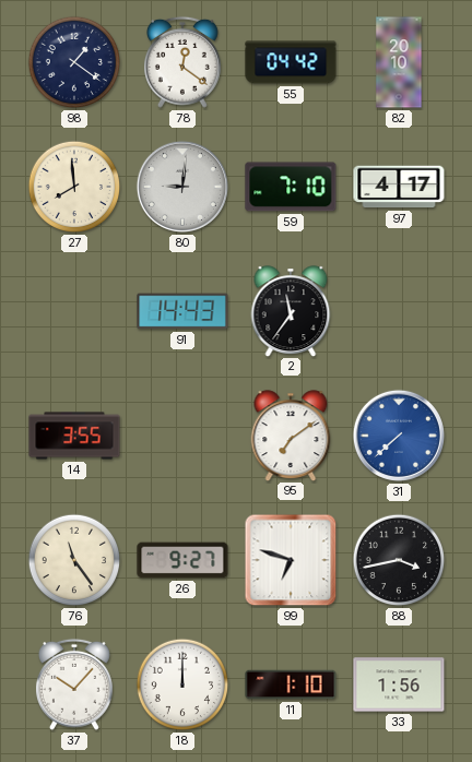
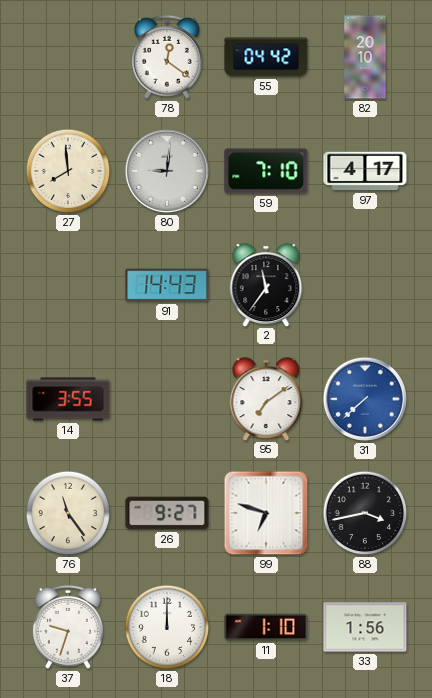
98: 1:21 -> none
37: 10:07 -> 9:33
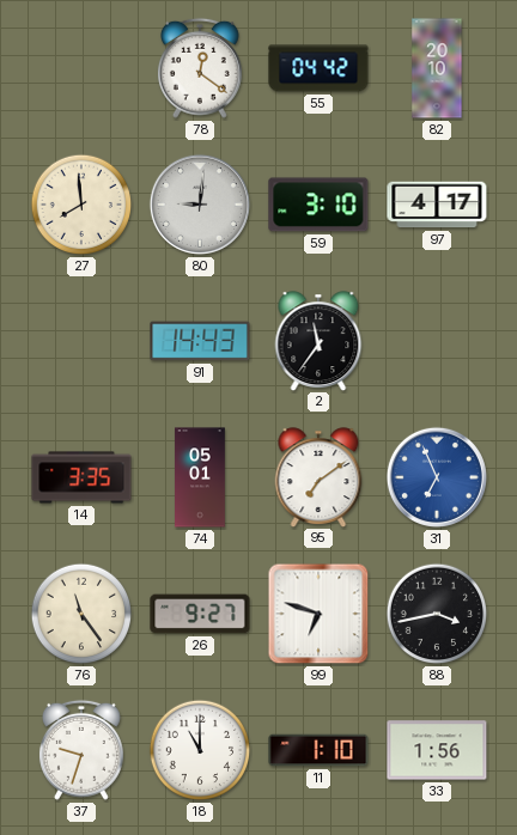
59: 7:10 -> 3:10
14: 3:55 -> 3:35
74: none -> 05:01
31: 7:38 -> 6:56
18: 12:00 -> 11:00
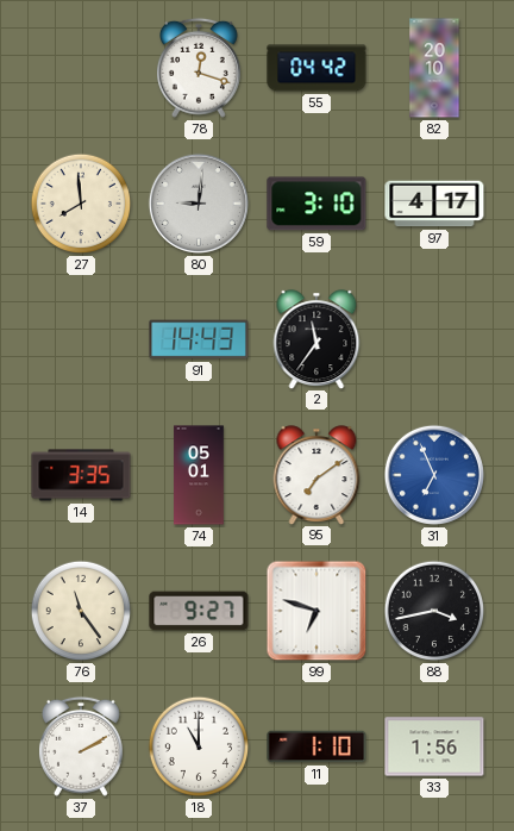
78: 12:21 -> 12:18
37: 9:33 -> 2:10
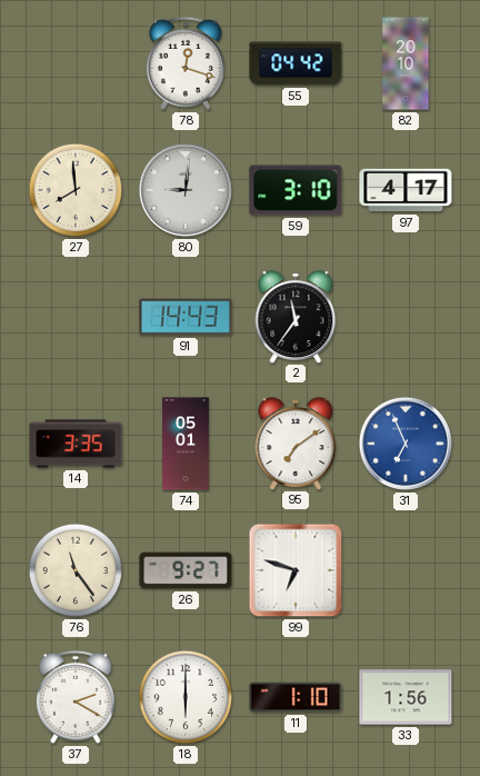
88: 3:43 -> none
37: 2:10 -> 2:20
18: 11:00 -> 6:00
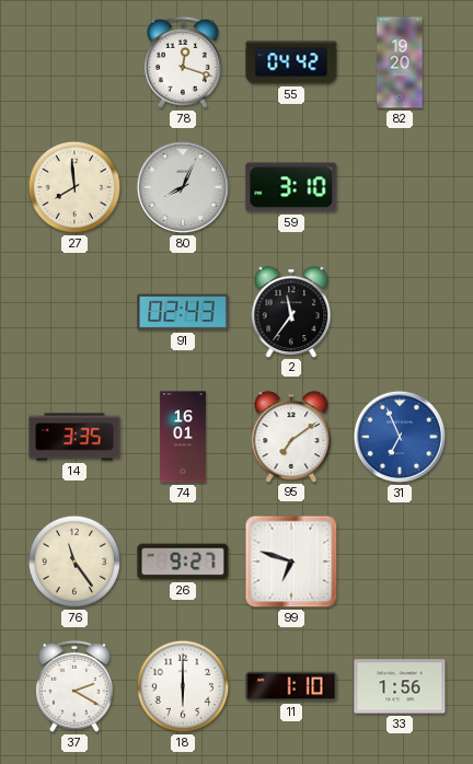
82: 20:10 -> 19:20
80: 9:01 -> 8:04
97: 4:17 -> none
91: 14:43 -> 02:43
74: 05:01 -> 16:01
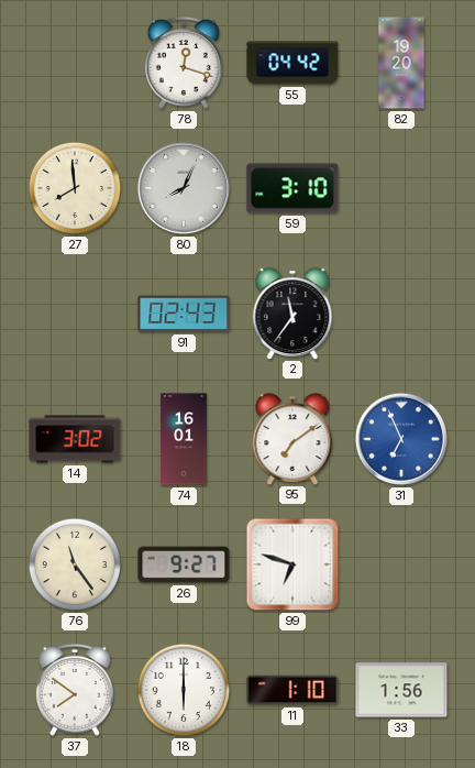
14: 3:35 -> 3:02
37: 2:20 -> 7:51
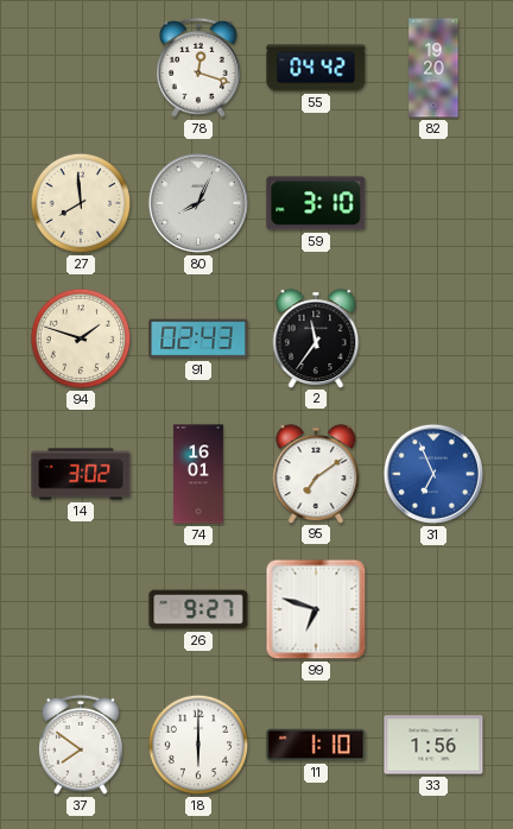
94: none -> 1:48
76: 11:24 -> none
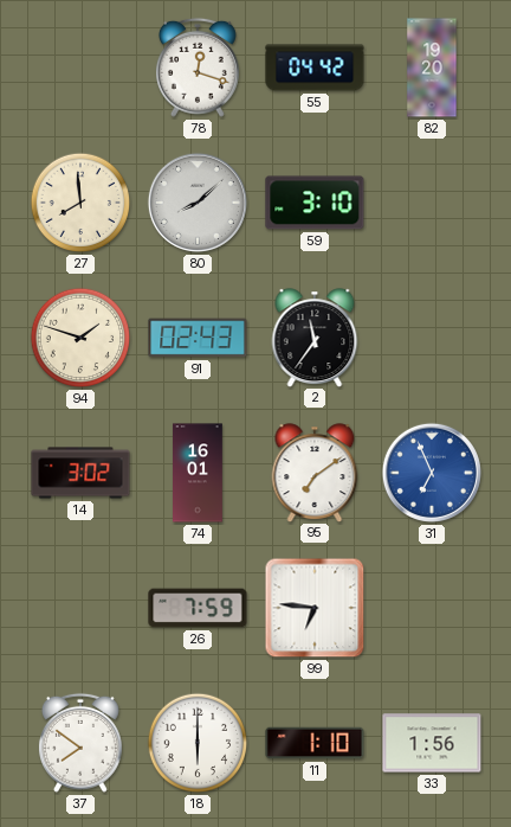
80: 8:04 -> 8:08
26: 9:27 -> 7:59
99: 6:48 -> 6:46
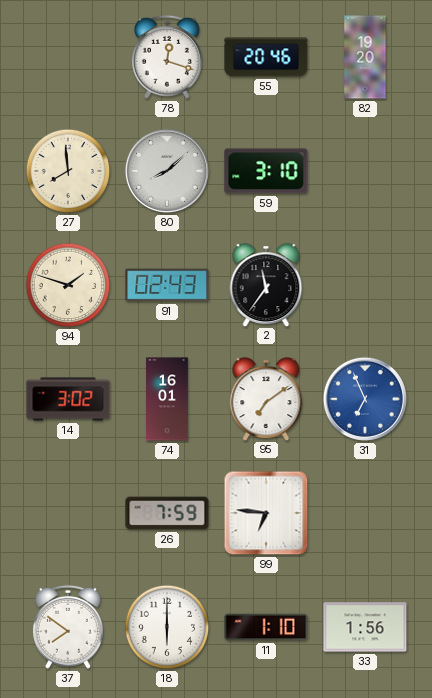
55: 04:42 -> 20:46
